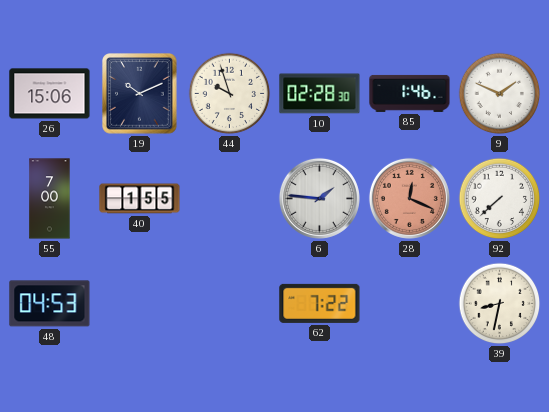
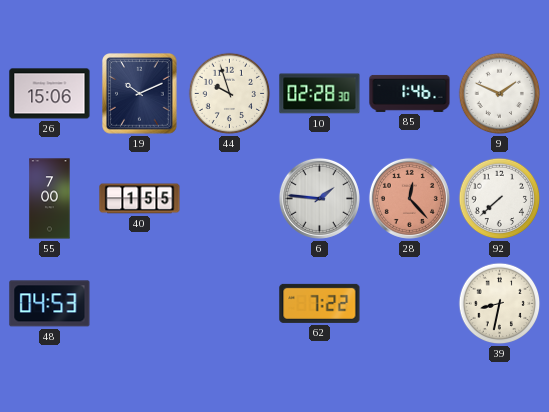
28: 12:19 -> 12:23
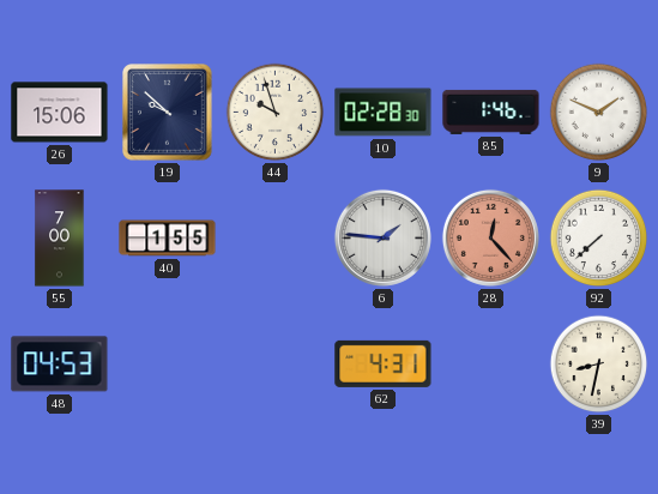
19: 10:11 -> 9:52
62: 7:22 -> 4:31
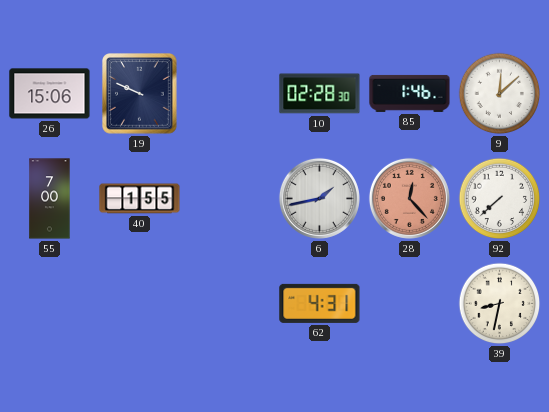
19: 9:52 -> 9:49
44: 9:57 -> none
9: 1:49 -> 12:08
6: 1:46 -> 1:43
48: 04:53 -> none
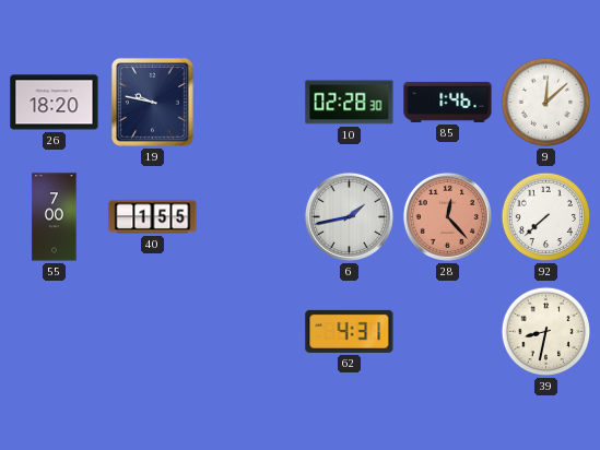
26: 15:06 -> 18:20
19: 9:49 -> 9:47
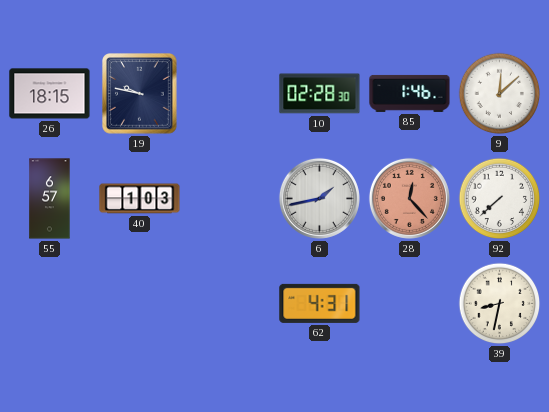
26: 18:20 -> 18:15
55: 7:00 -> 6:57
40: 1:55 -> 1:03
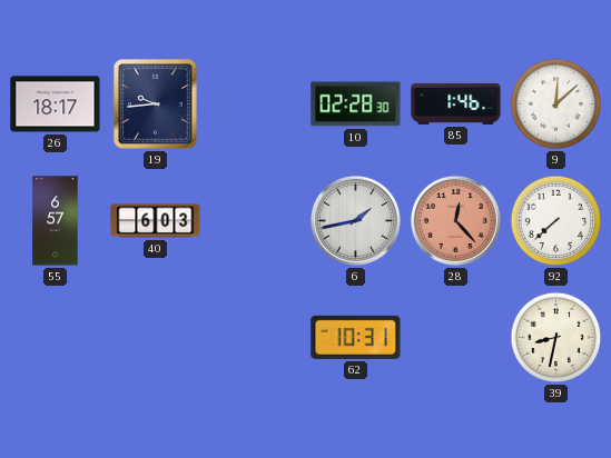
26: 18:15 -> 18:17
19: 9:47 -> 9:44
40: 1:03 -> 6:03
62: 4:31 -> 10:31
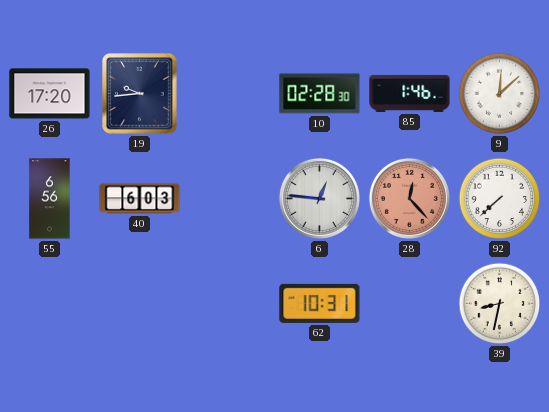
26: 18:17 -> 17:20
55: 6:57 -> 6:56
6: 1:43 -> 12:46
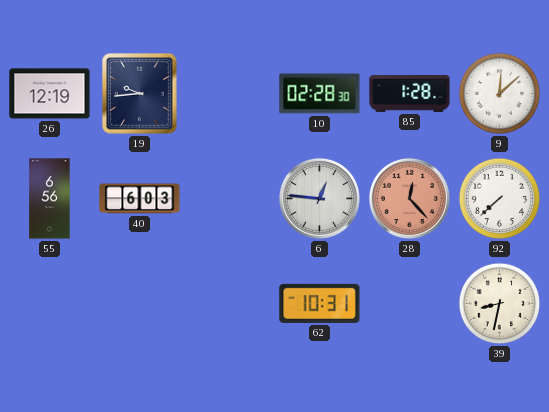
26: 17:20 -> 12:19
85: 1:46 -> 1:28
